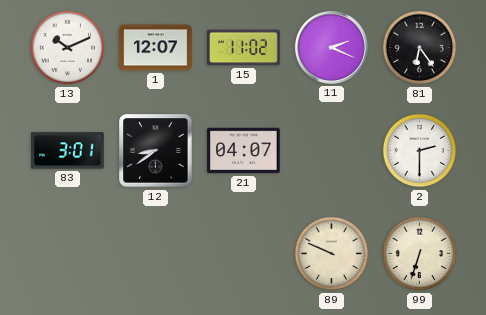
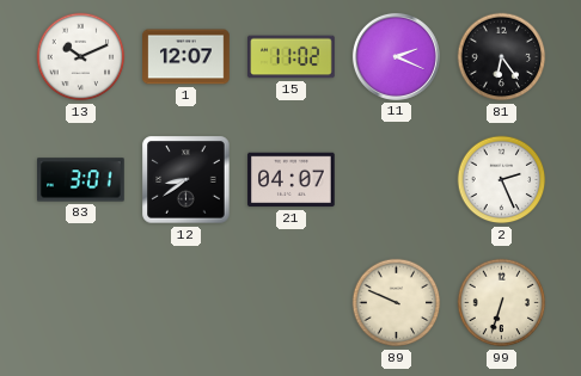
2: 2:30 -> 2:26
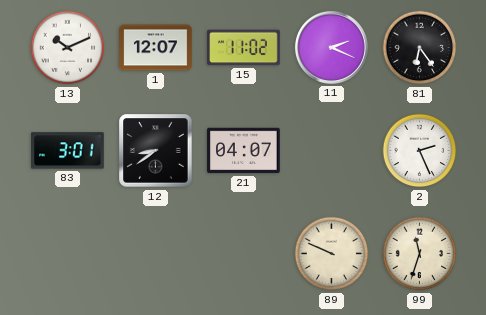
99: 6:33 -> 11:33
